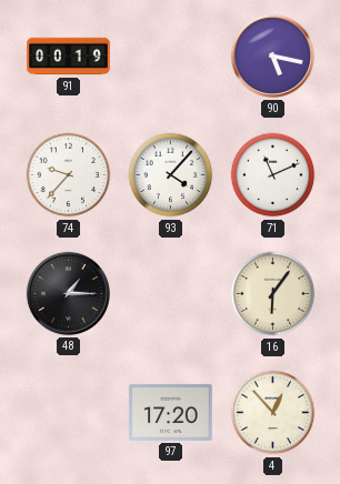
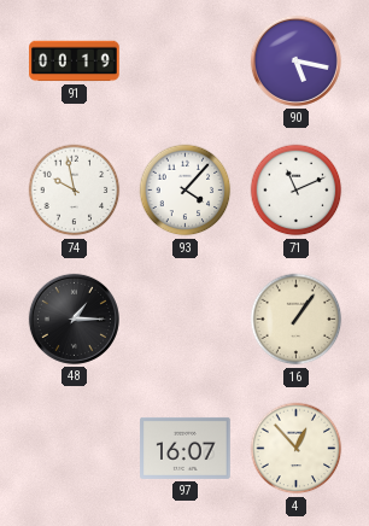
74: 9:37 -> 9:58
16: 6:06 -> 1:06
97: 17:20 -> 16:07
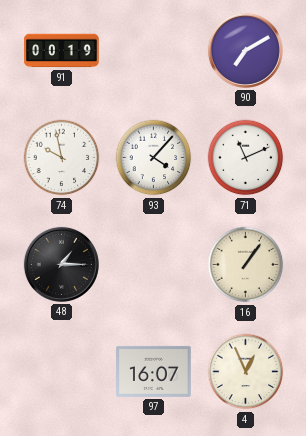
90: 5:17 -> 7:10
4: 12:53 -> 12:56
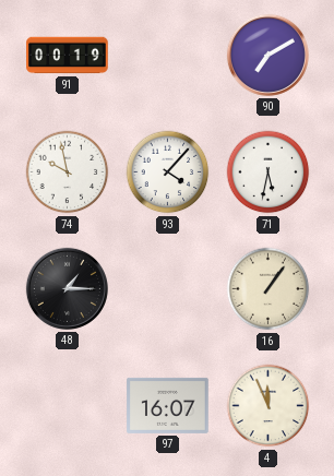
71: 11:11 -> 5:32
4: 12:56 -> 11:56
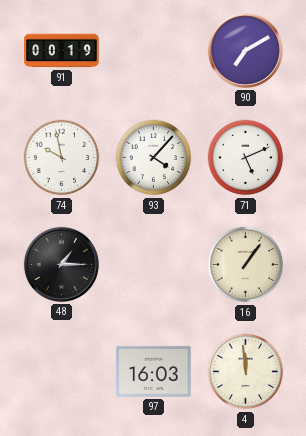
71: 5:32 -> 5:11
97: 16:07 -> 16:03
4: 11:56 -> 11:59
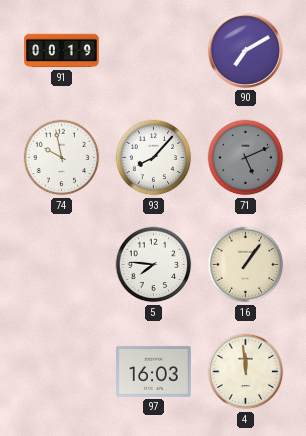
93: 4:07 -> 8:07
71 dial: white -> grey
48: 1:15 -> none
5: none -> 7:46
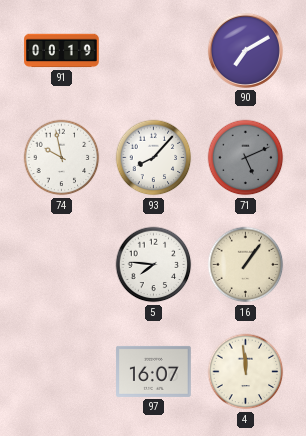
97: 16:03 -> 16:07
